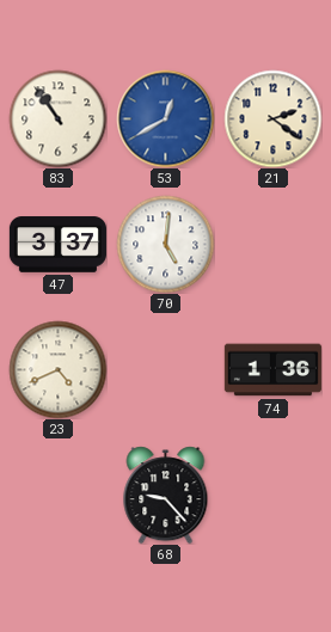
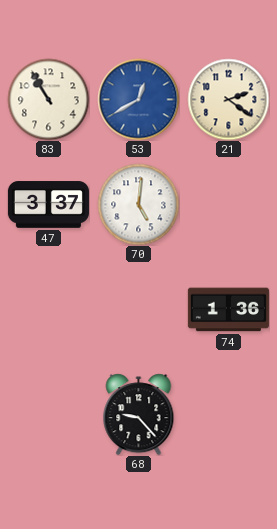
83: 10:54 -> 10:55
23: 4:41 -> none
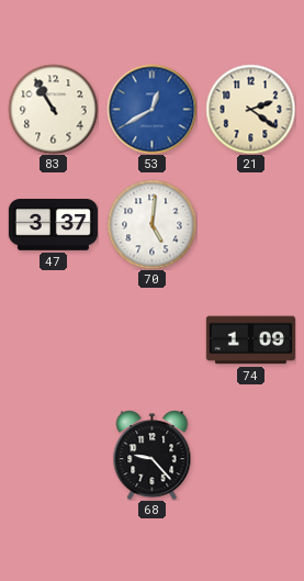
74: 1:36 -> 1:09
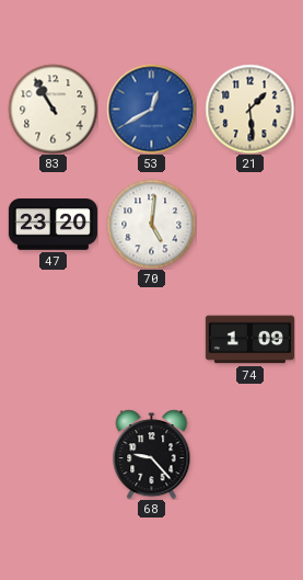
21: 2:21 -> 1:29
47: 3:37 -> 23:20
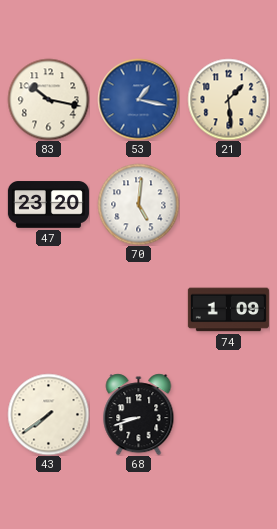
83: 10:55 -> 10:17
53: 12:40 -> 1:17
43: none -> 7:39
68: 9:23 -> 8:42
